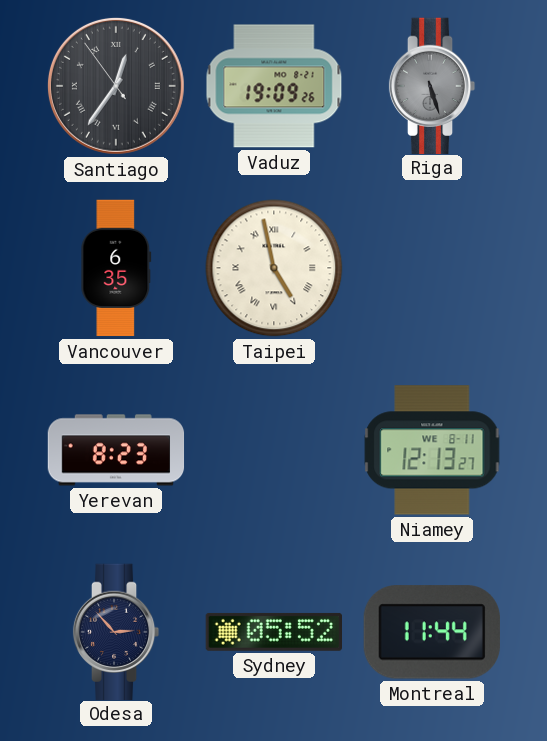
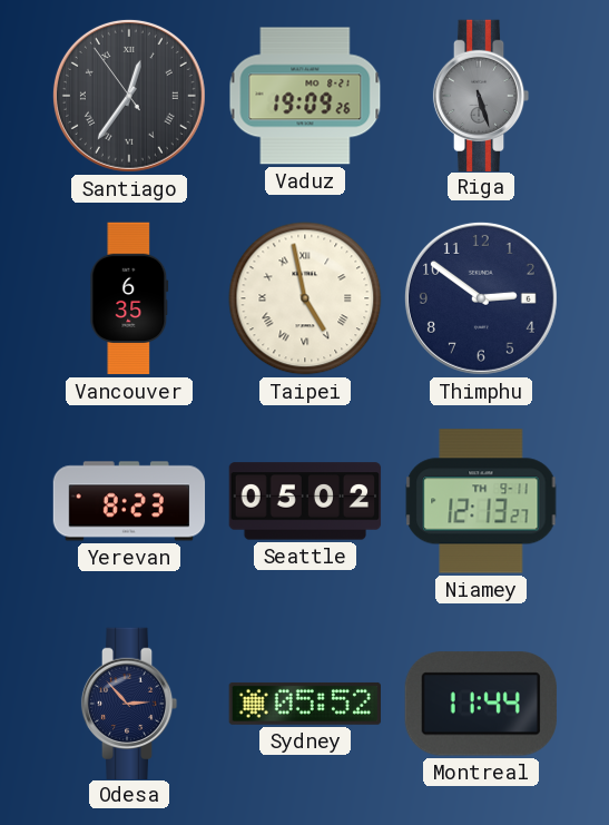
Thimphu: none -> 2:51
Seattle: none -> 05:02
Niamey date: WE 8-11 -> TH 9-11
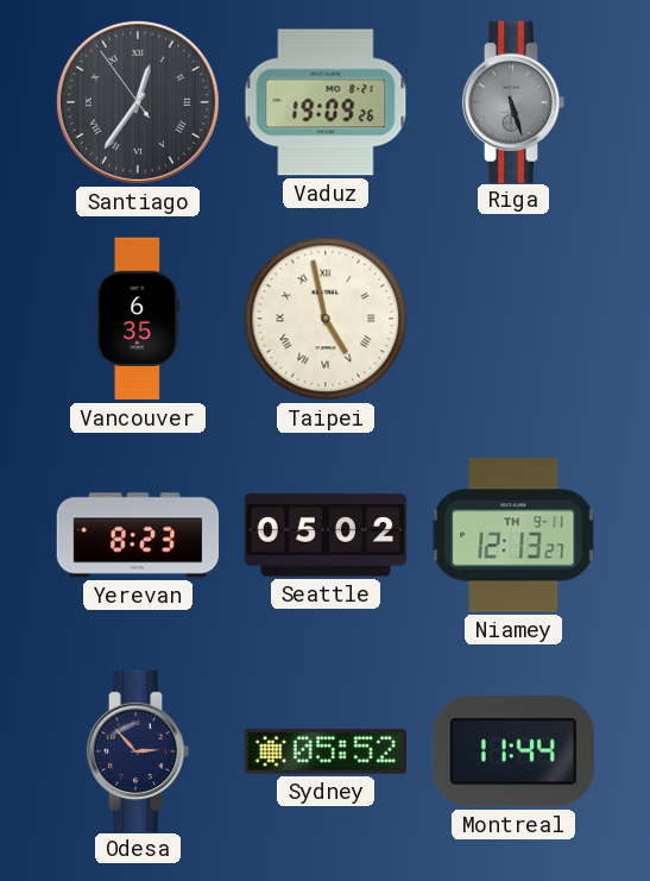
Thimphu: 2:51 -> none
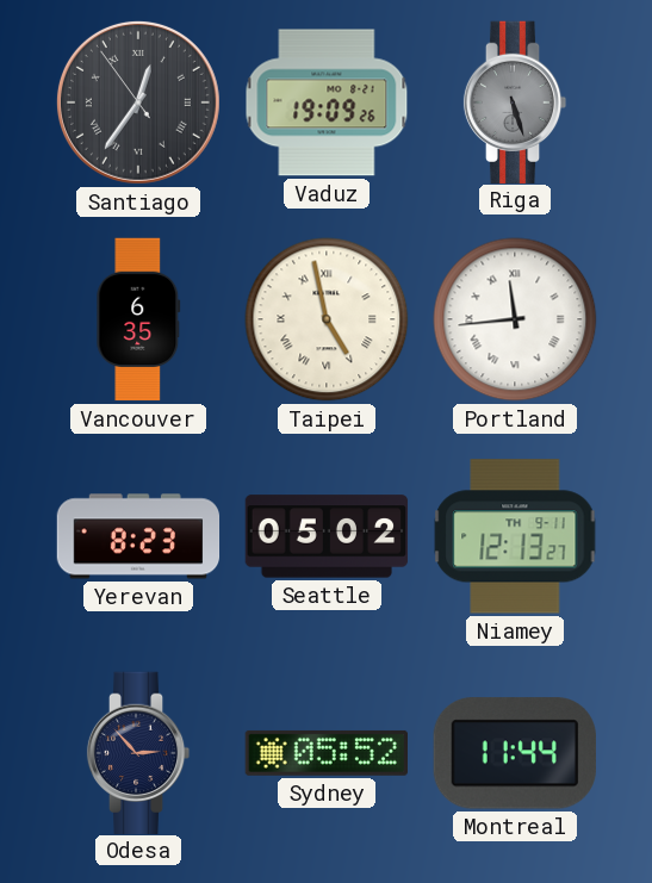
Portland: none -> 11:44
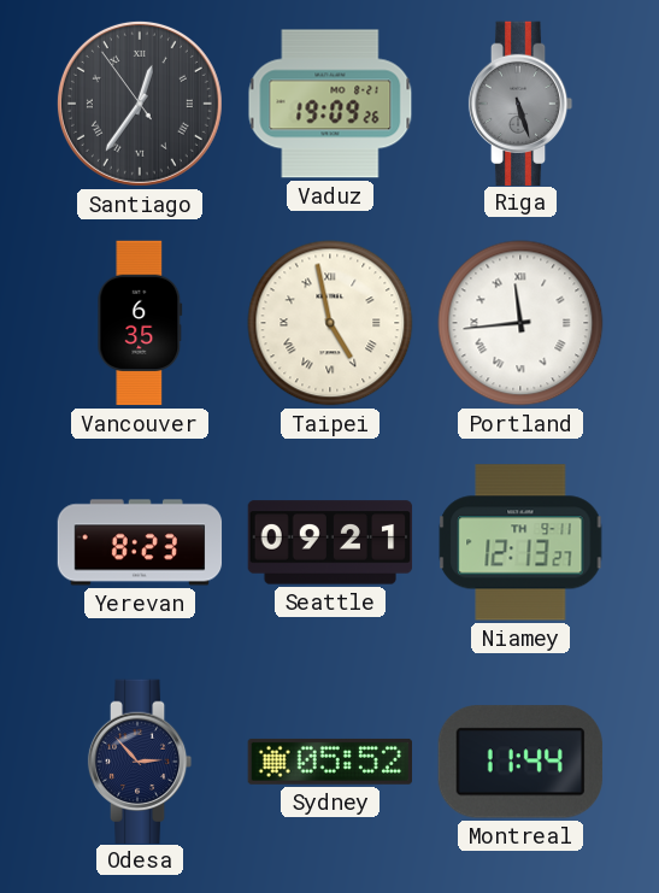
Seattle: 05:02 -> 09:21
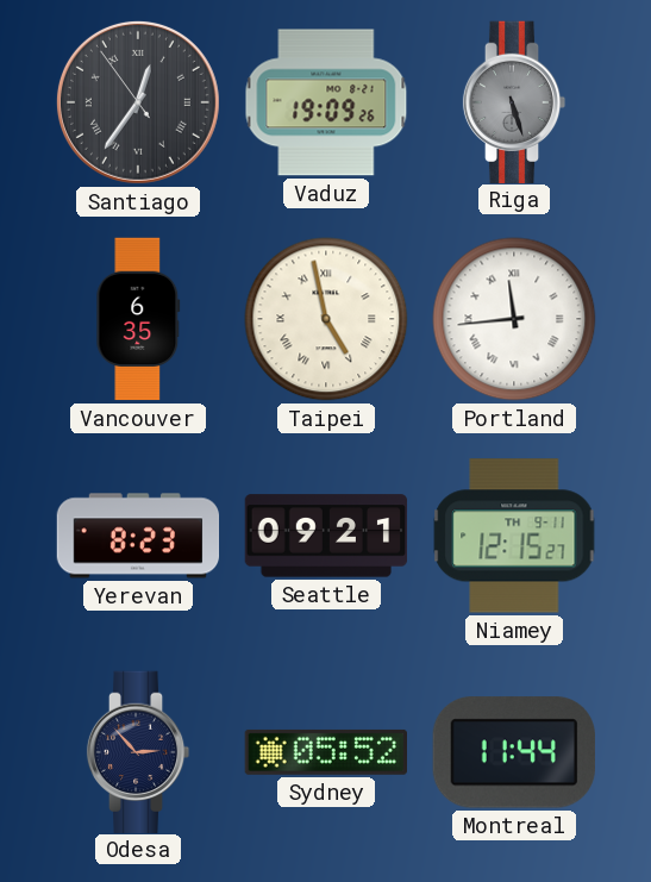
Niamey: 12:13 -> 12:15
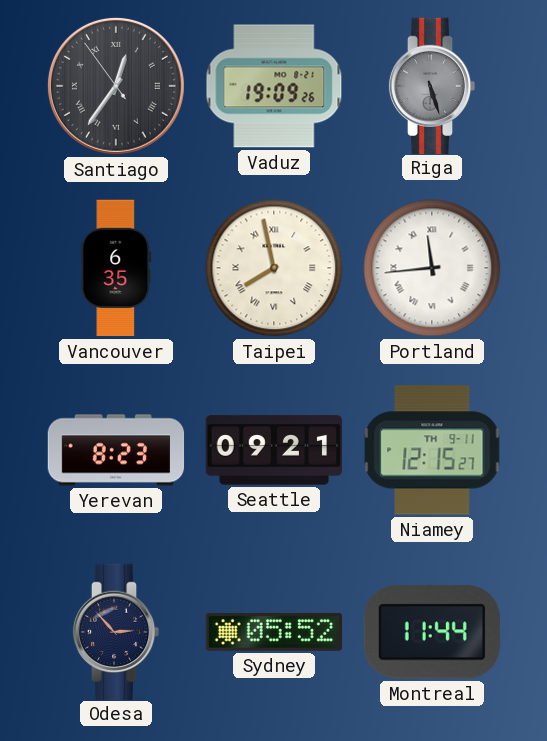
Taipei: 4:58 -> 7:58
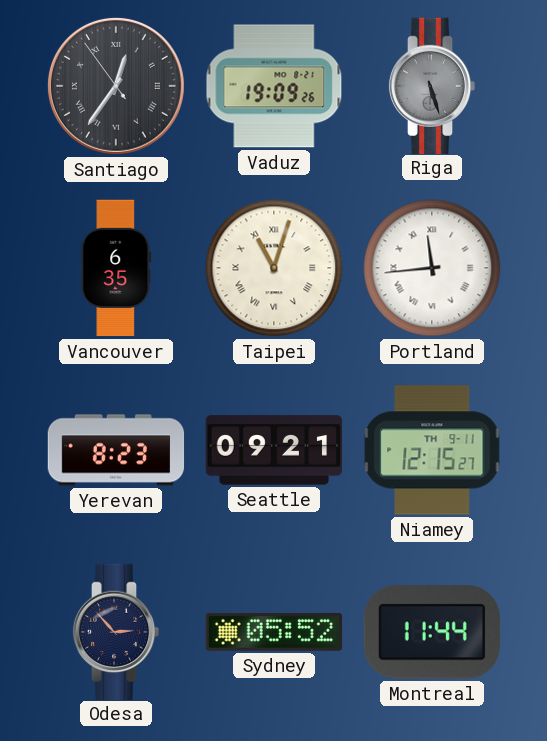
Taipei: 7:58 -> 11:03
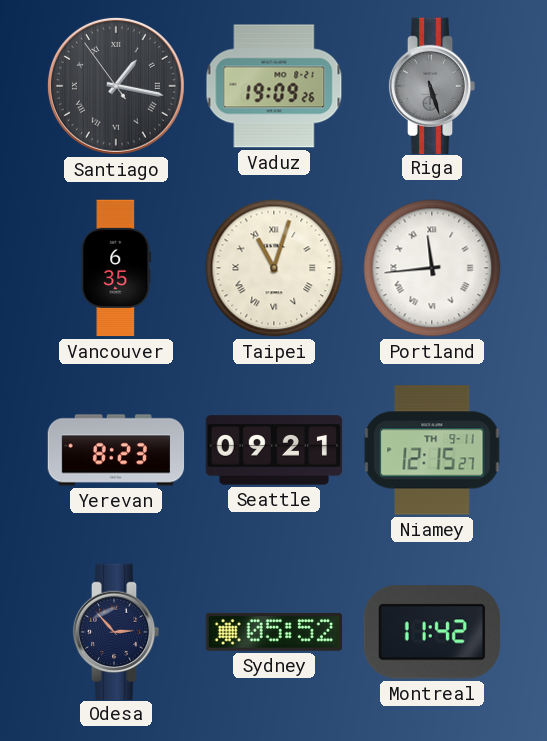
Santiago: 12:35 -> 1:16
Montreal: 11:44 -> 11:42
